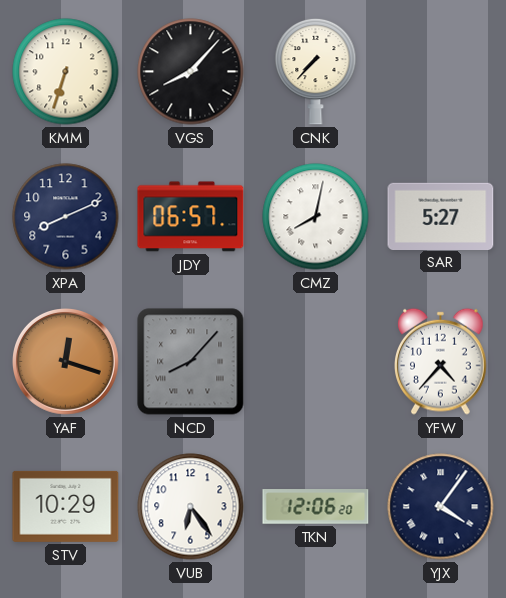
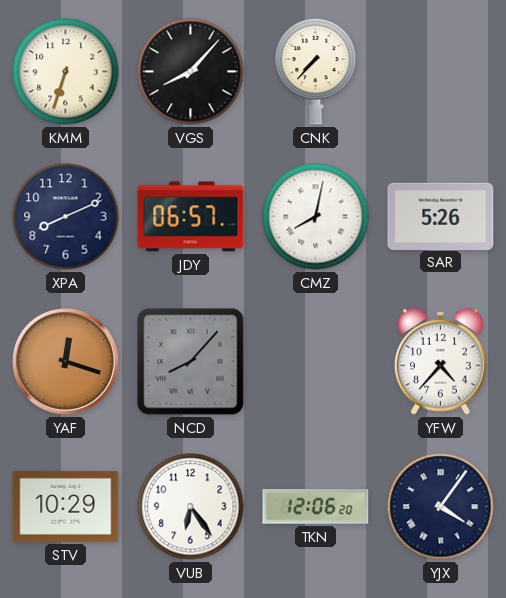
SAR: 5:27 -> 5:26
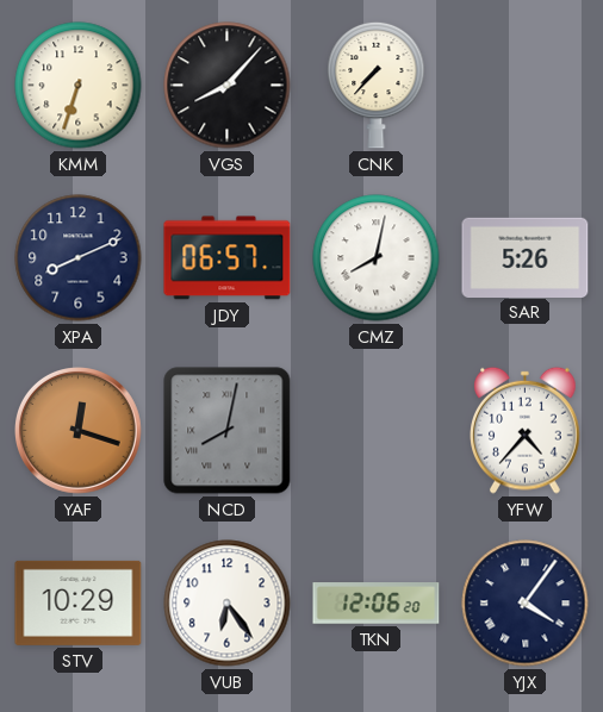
NCD: 8:07 -> 8:02
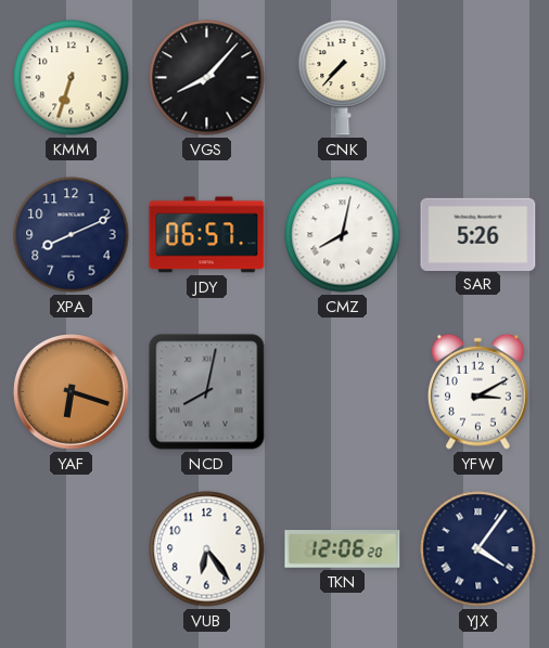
YAF: 12:18 -> 6:18
YFW: 4:37 -> 3:10
STV: 10:29 -> none
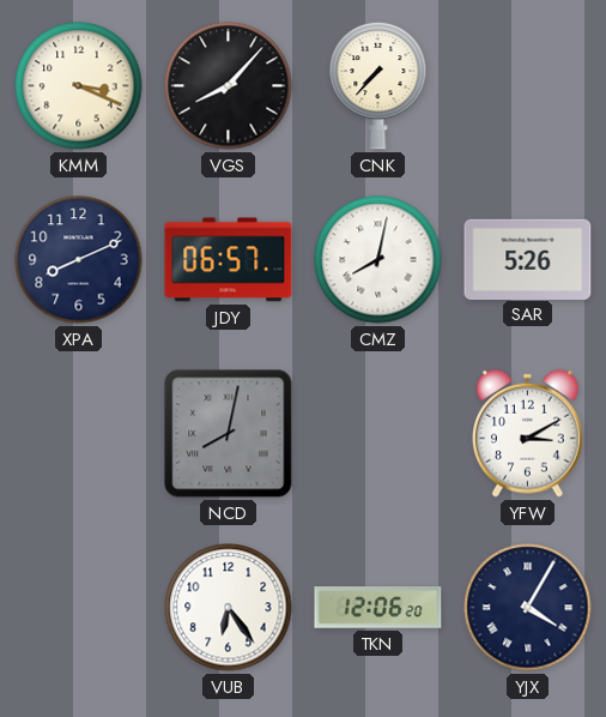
KMM: 6:33 -> 3:19
YAF: 6:18 -> none
YJX: 4:06 -> 4:05
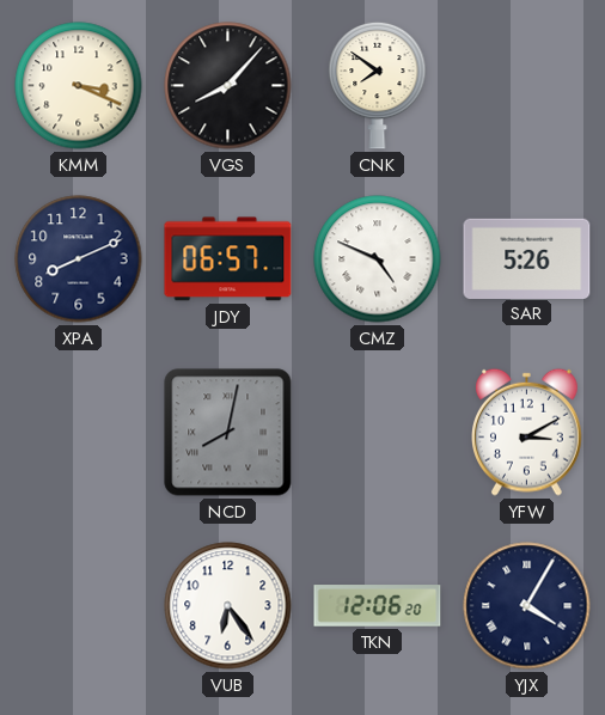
CNK: 7:37 -> 7:51
CMZ: 8:02 -> 4:49
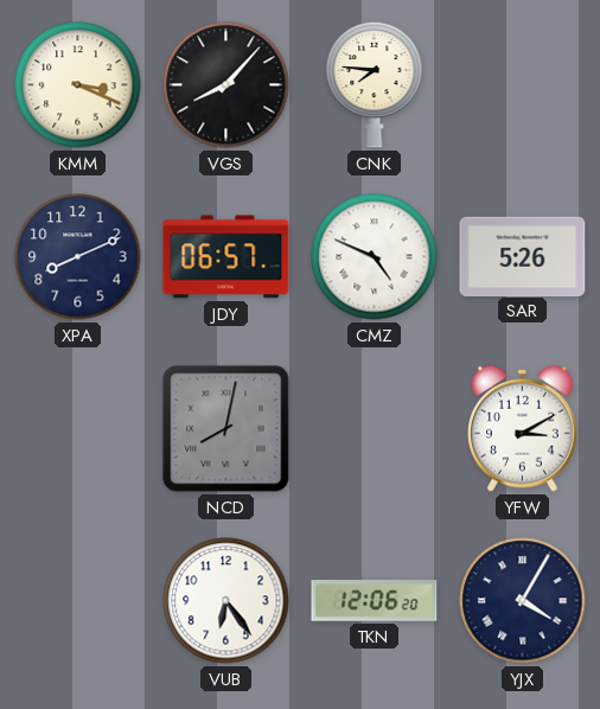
CNK: 7:51 -> 7:46
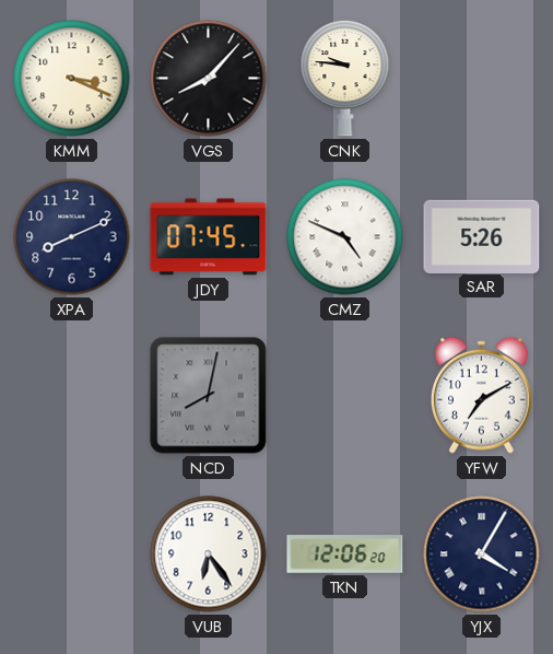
CNK: 7:46 -> 9:46
JDY: 06:57 -> 07:45
YFW: 3:10 -> 7:10
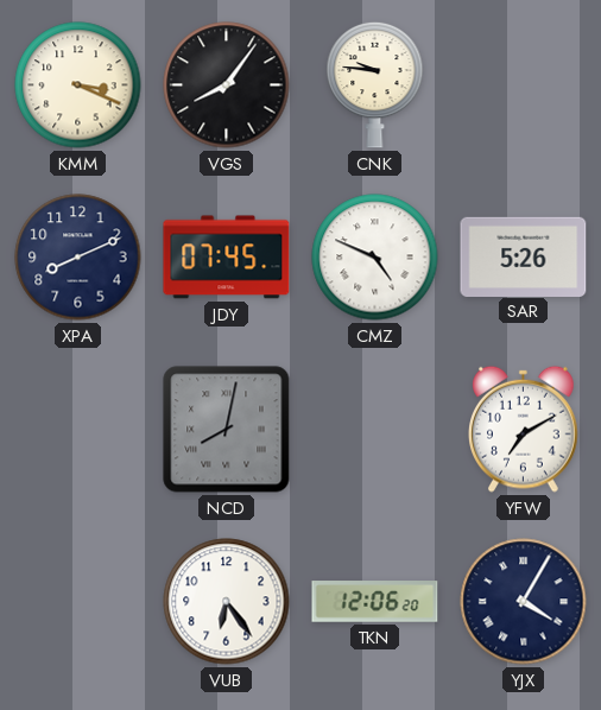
VGS: 8:07 -> 8:06
